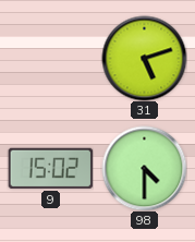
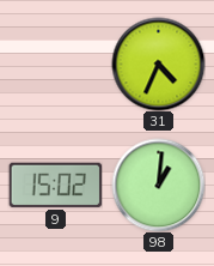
31: 5:12 -> 4:34
98: 4:30 -> 1:01
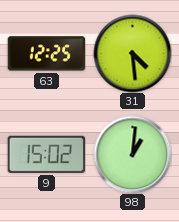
63: none -> 12:25
31: 4:34 -> 4:29
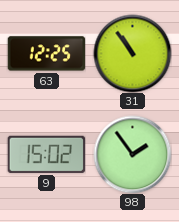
31: 4:29 -> 10:54
98: 1:01 -> 1:54
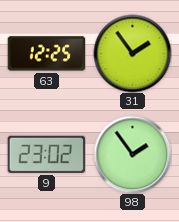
31: 10:54 -> 1:54
9: 15:02 -> 23:02
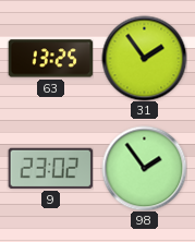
63: 12:25 -> 13:25
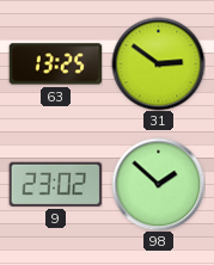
31: 1:54 -> 2:51
98: 1:54 -> 1:52
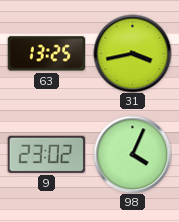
31: 2:51 -> 3:43
98: 1:52 -> 4:04
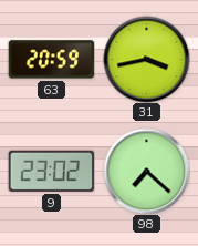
63: 13:25 -> 20:59
98: 4:04 -> 7:22
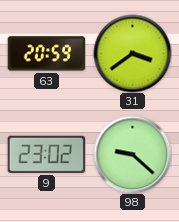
31: 3:43 -> 3:39
98: 7:22 -> 9:22
